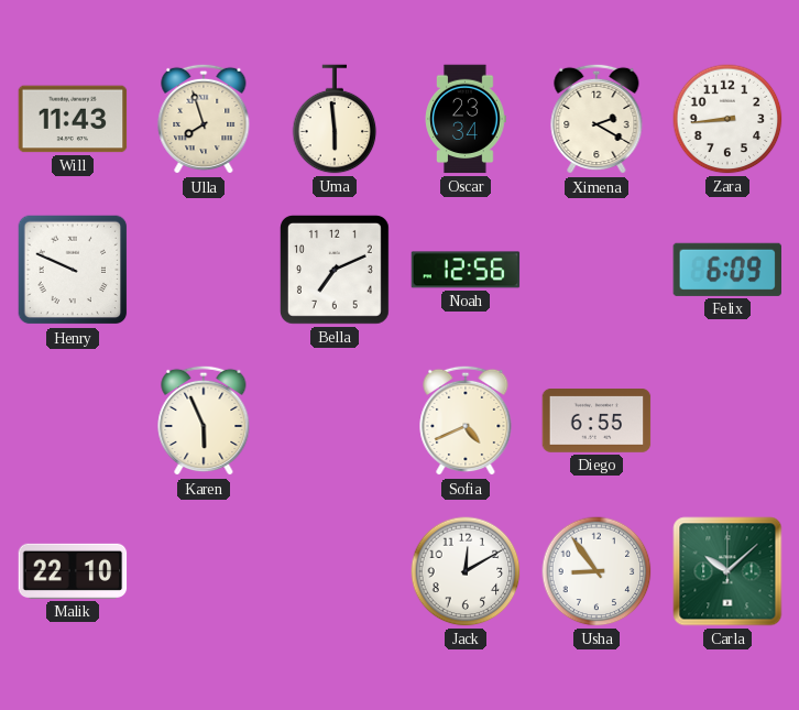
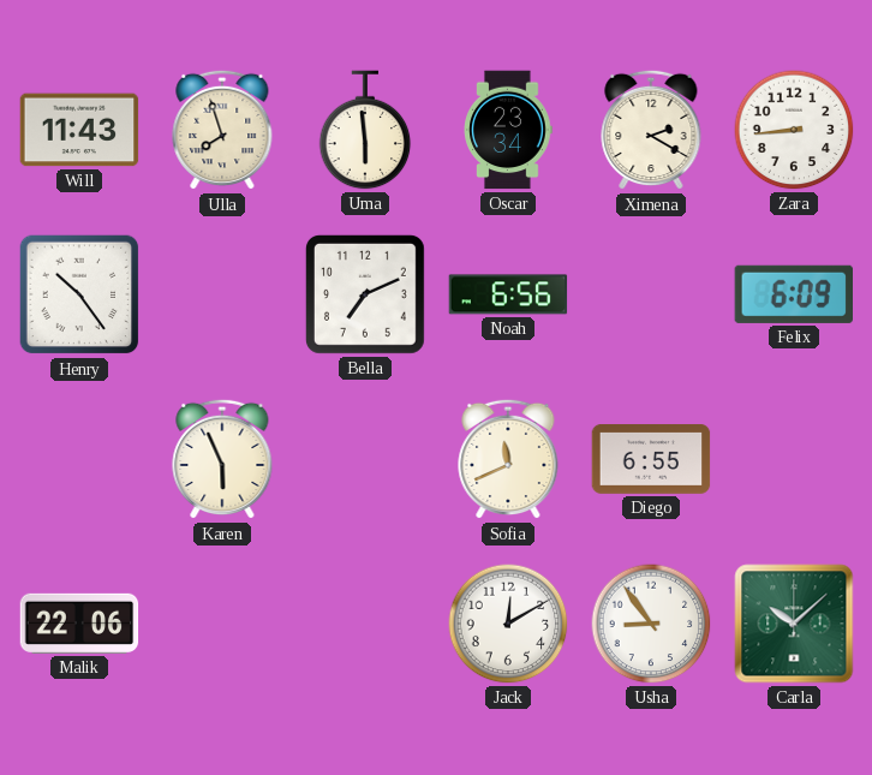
Henry: 9:49 -> 10:24
Noah: 12:56 -> 6:56
Sofia: 4:41 -> 11:41
Malik: 22:10 -> 22:06
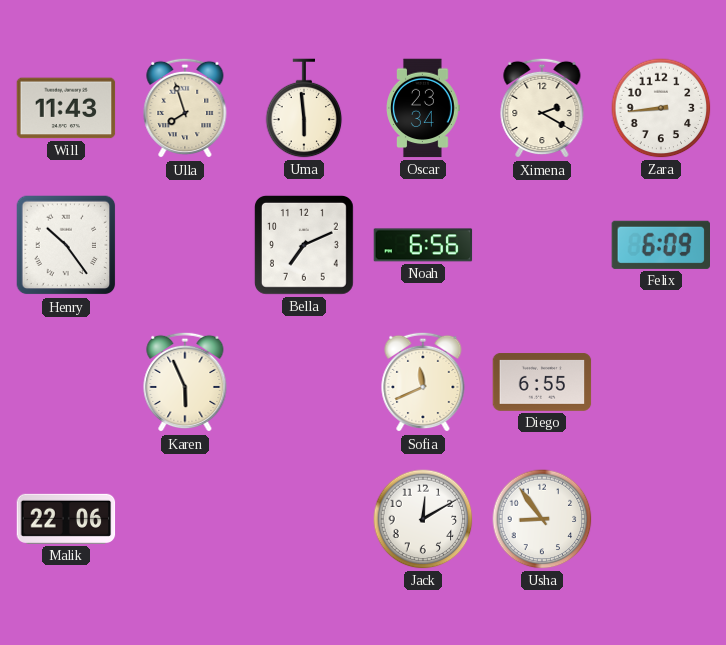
Carla: 10:08 -> none
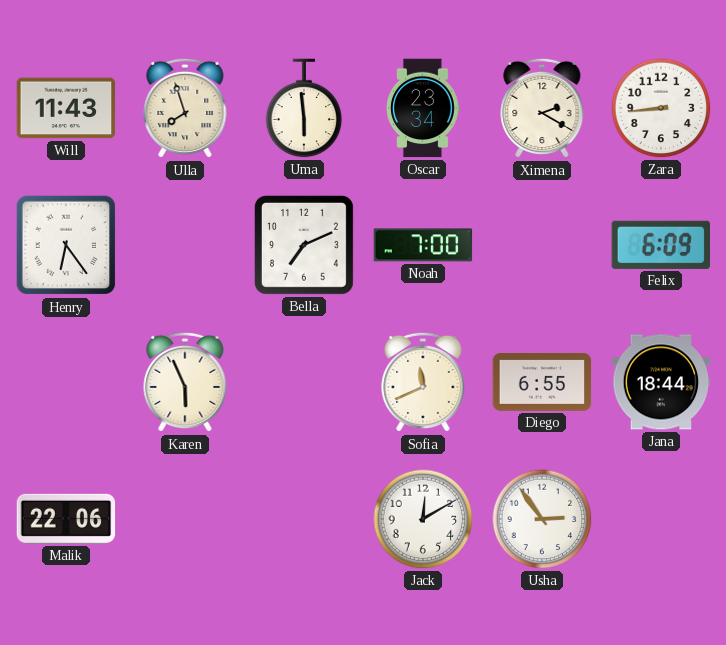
Henry: 10:24 -> 6:24
Noah: 6:56 -> 7:00
Jana: none -> 18:44
Usha: 8:54 -> 2:54
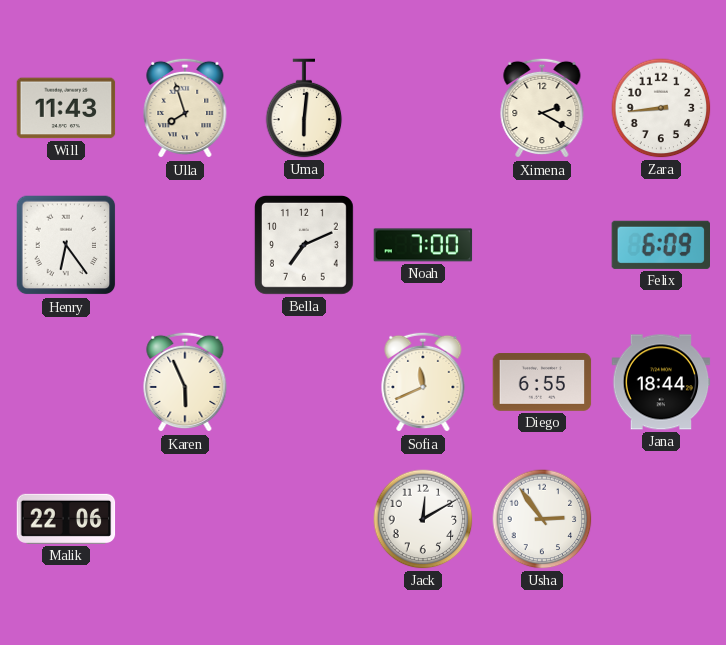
Uma: 5:59 -> 6:01
Oscar: 23:34 -> none
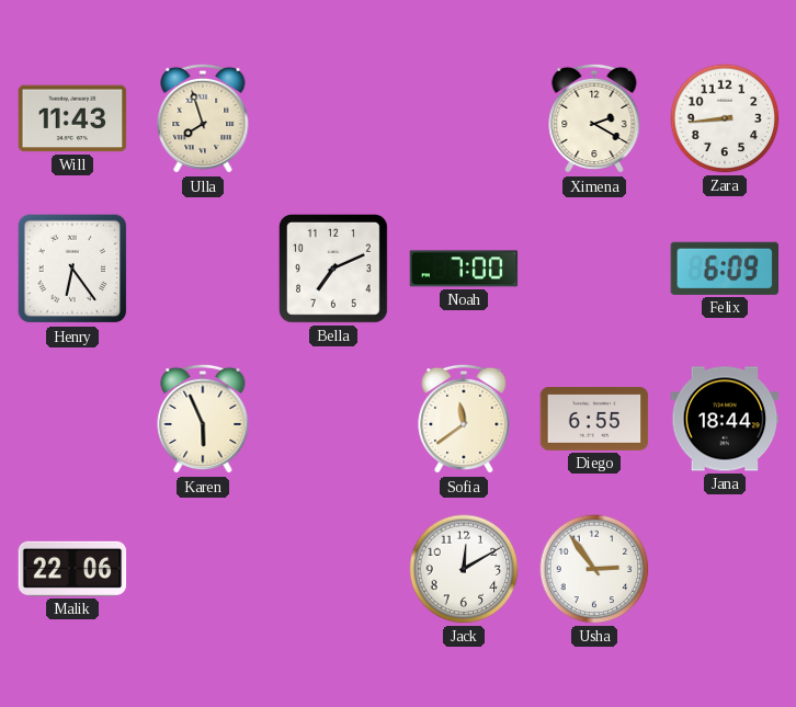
Uma: 6:01 -> none
Sofia: 11:41 -> 11:39
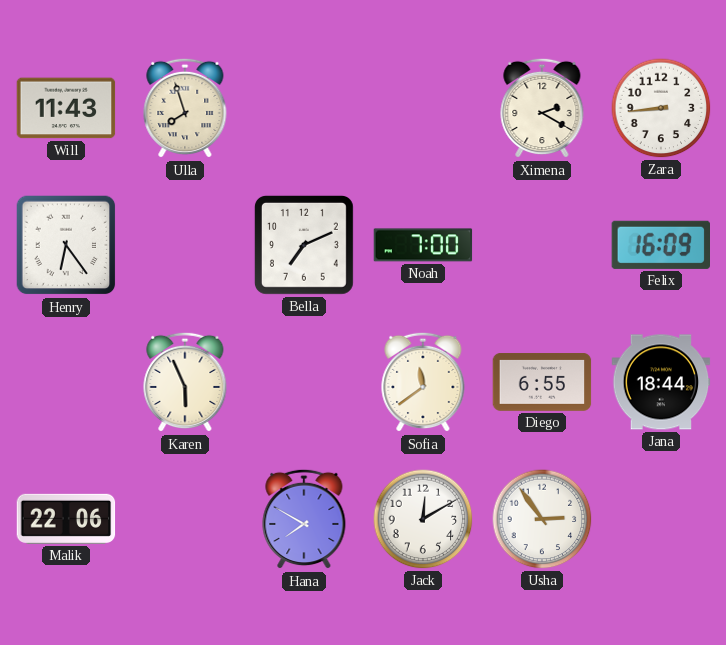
Felix: 6:09 -> 16:09
Hana: none -> 7:50
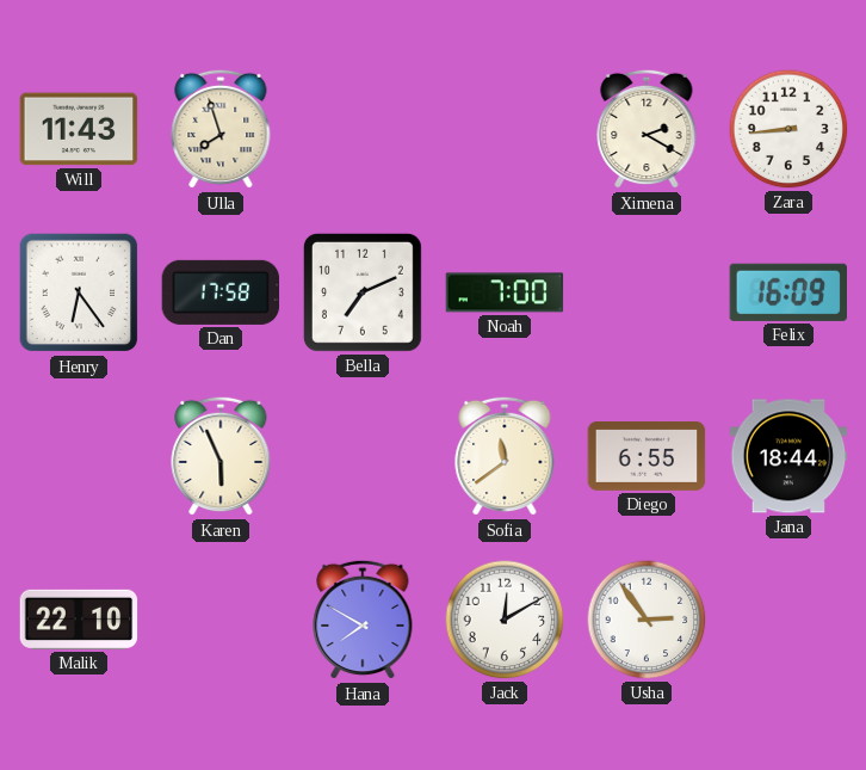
Dan: none -> 17:58
Malik: 22:06 -> 22:10
